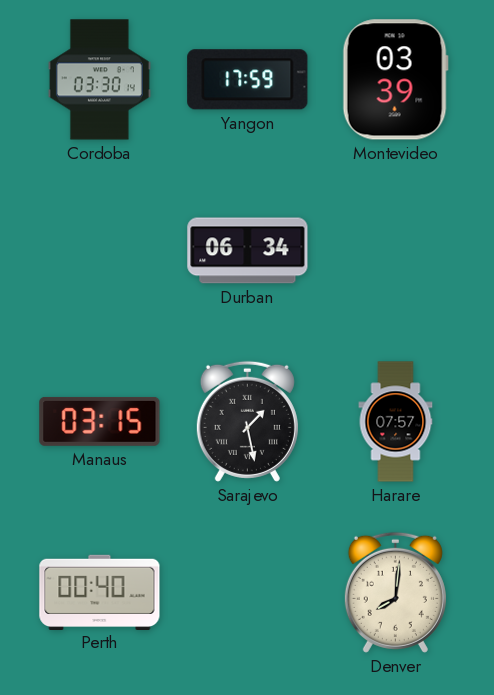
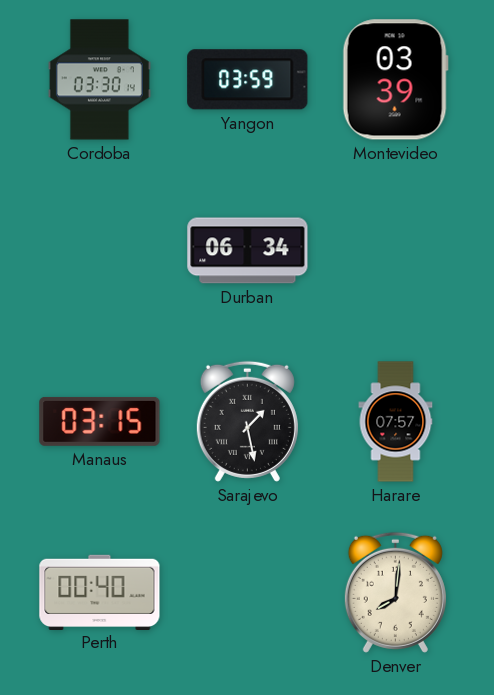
Yangon: 17:59 -> 03:59
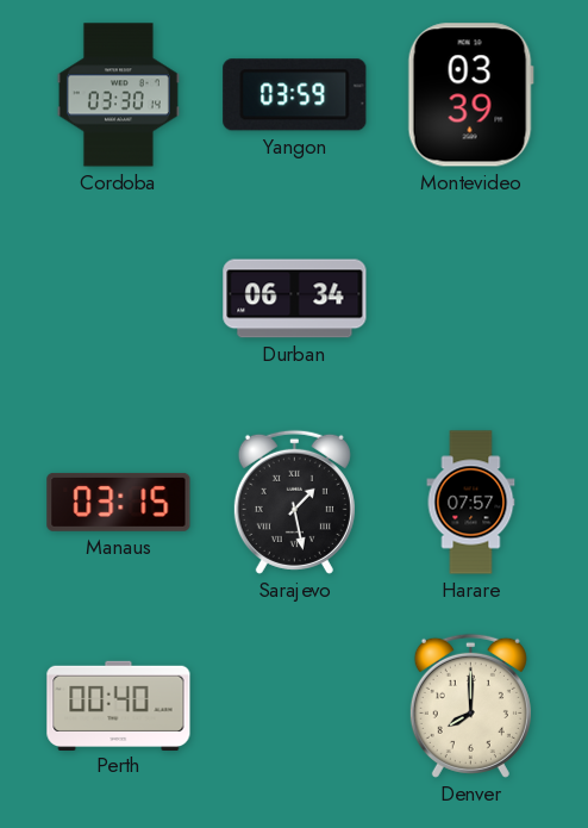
Denver: 8:01 -> 8:00
